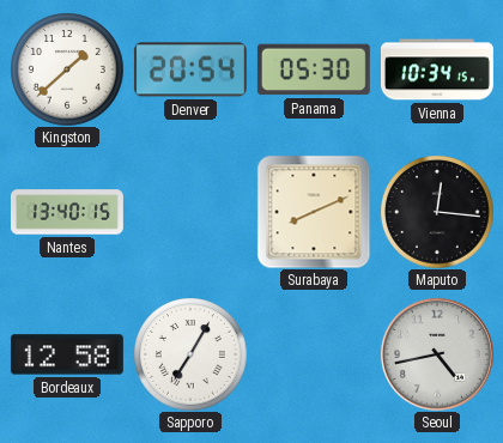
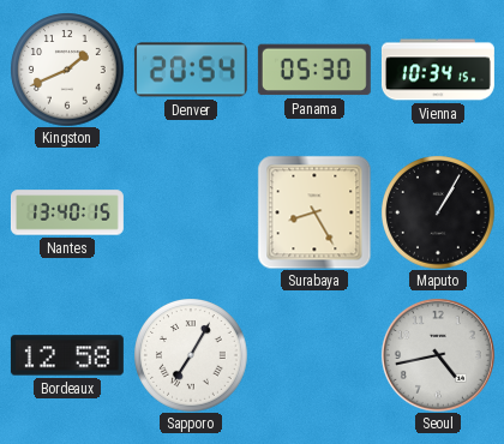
Kingston: 1:38 -> 1:41
Surabaya: 8:11 -> 8:25
Maputo: 12:16 -> 1:05
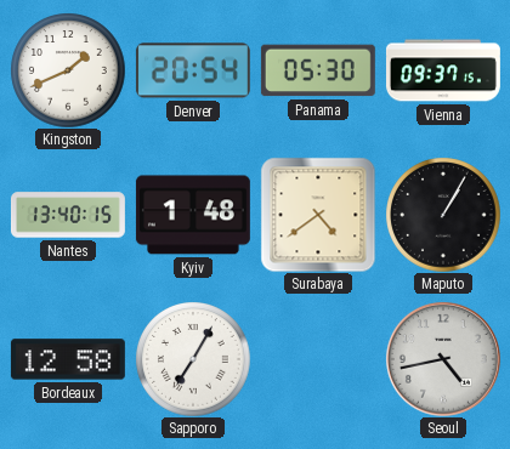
Vienna: 10:34 -> 09:37
Kyiv: none -> 1:48
Surabaya: 8:25 -> 4:39
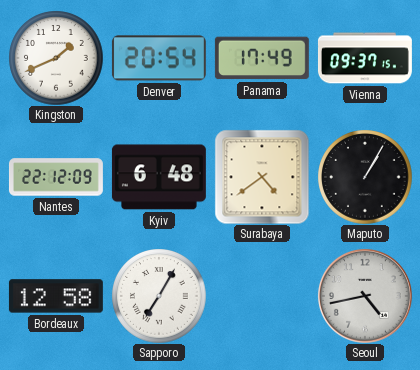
Panama: 05:30 -> 17:49
Nantes: 13:40 -> 22:12
Kyiv: 1:48 -> 6:48
